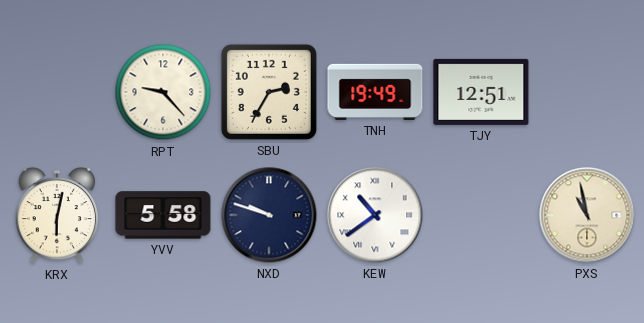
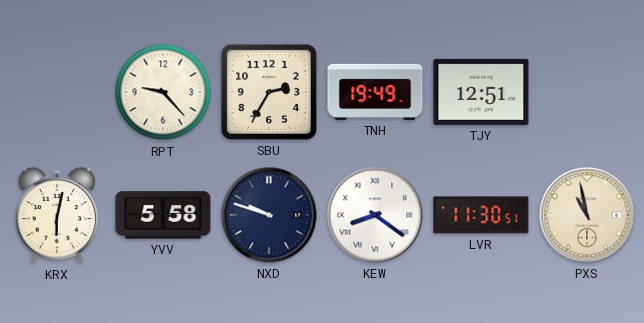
KEW: 10:39 -> 8:21
LVR: none -> 11:30
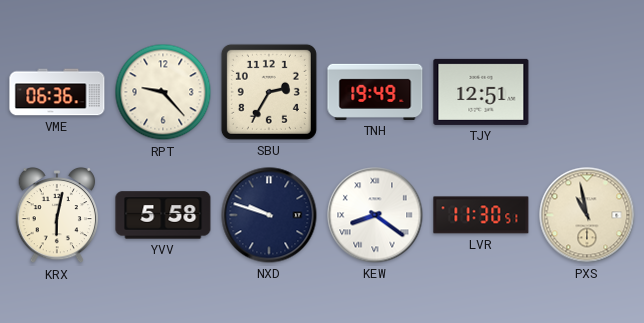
VME: none -> 06:36
